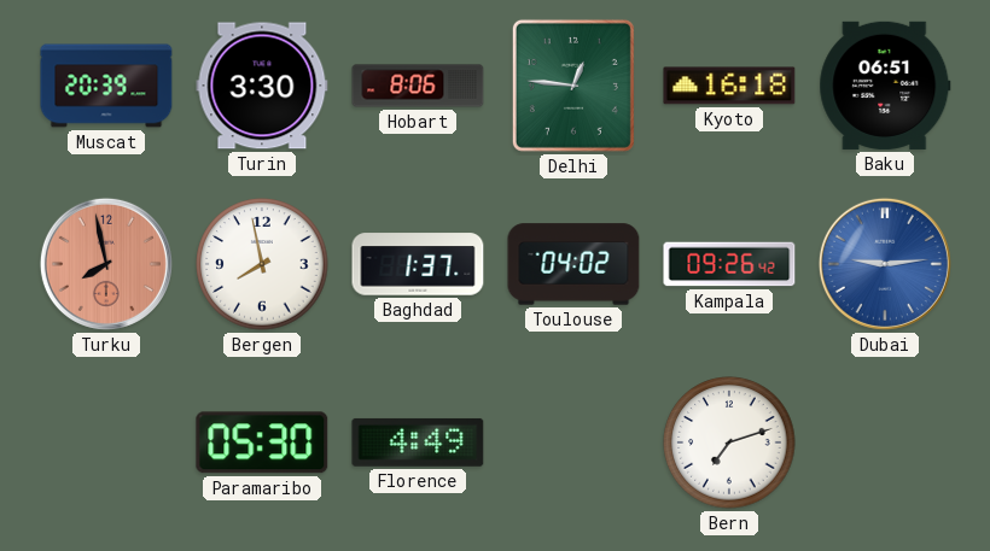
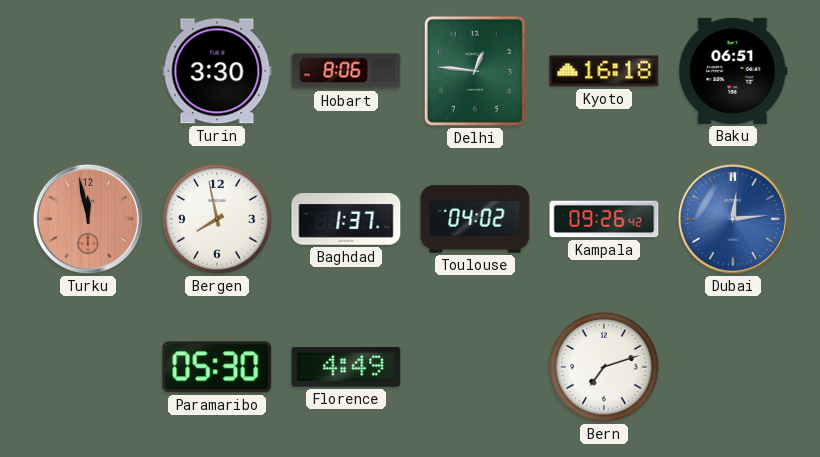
Muscat: 20:39 -> none
Turku: 7:58 -> 11:58
Dubai: 9:14 -> 12:14
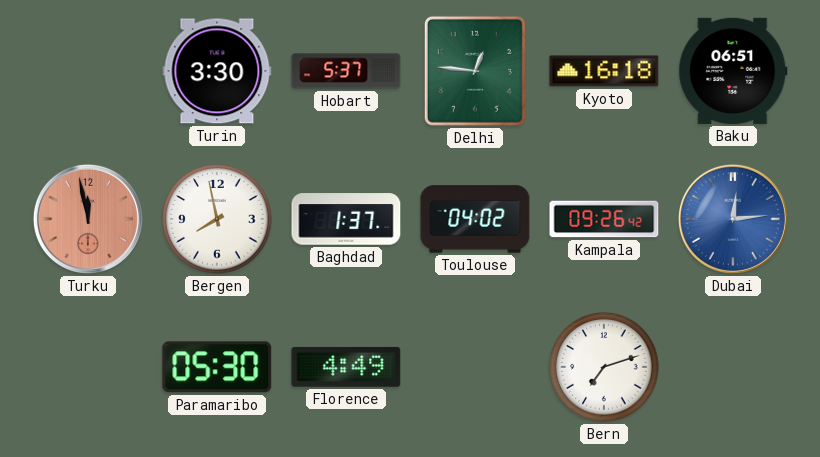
Hobart: 8:06 -> 5:37
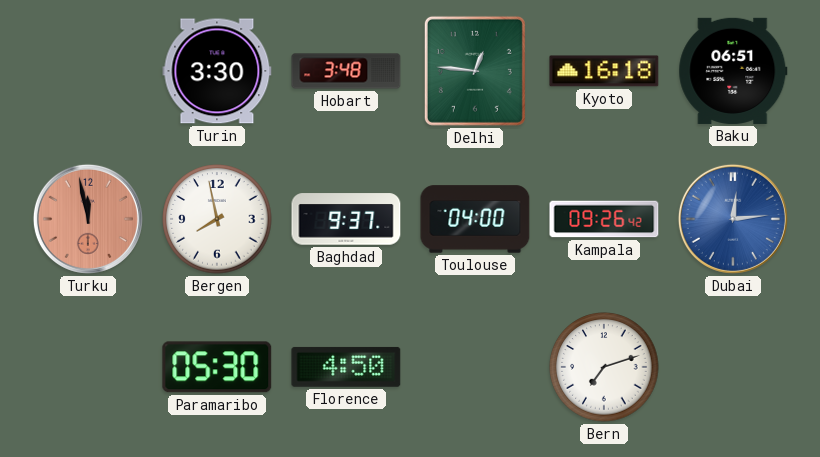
Hobart: 5:37 -> 3:48
Baghdad: 1:37 -> 9:37
Toulouse: 04:02 -> 04:00
Florence: 4:49 -> 4:50
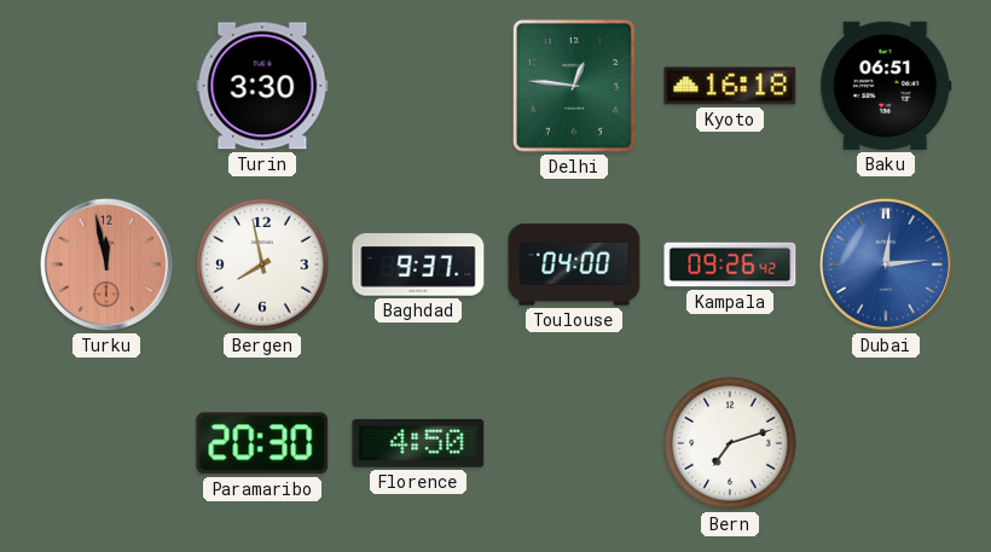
Hobart: 3:48 -> none
Paramaribo: 05:30 -> 20:30
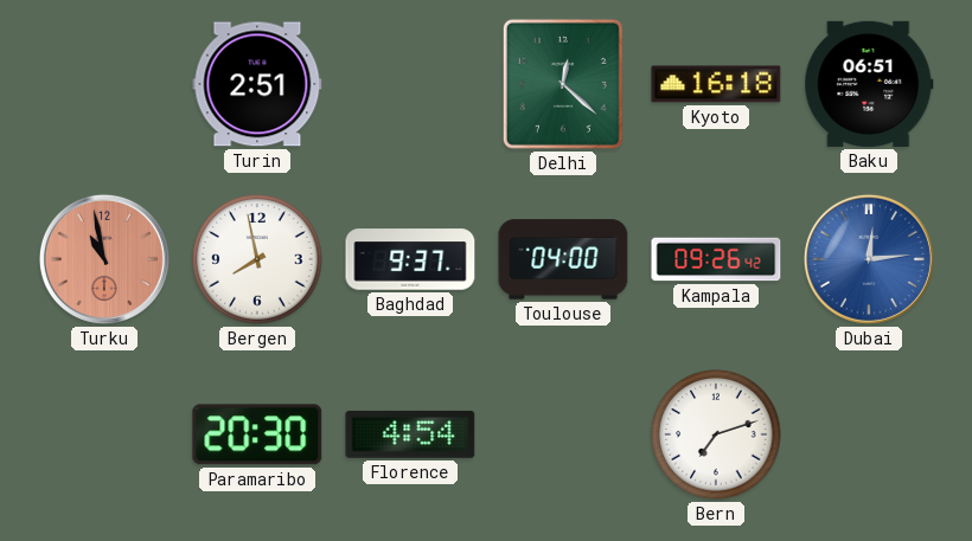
Turin: 3:30 -> 2:51
Delhi: 12:46 -> 12:22
Turku: 11:58 -> 10:58
Florence: 4:50 -> 4:54
